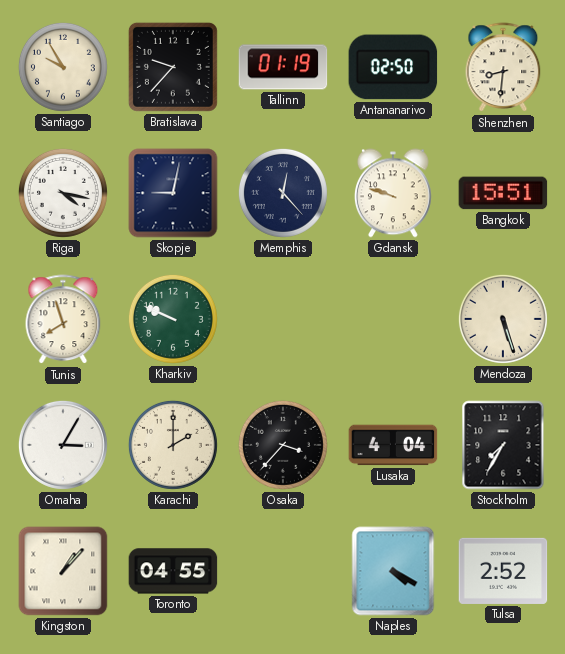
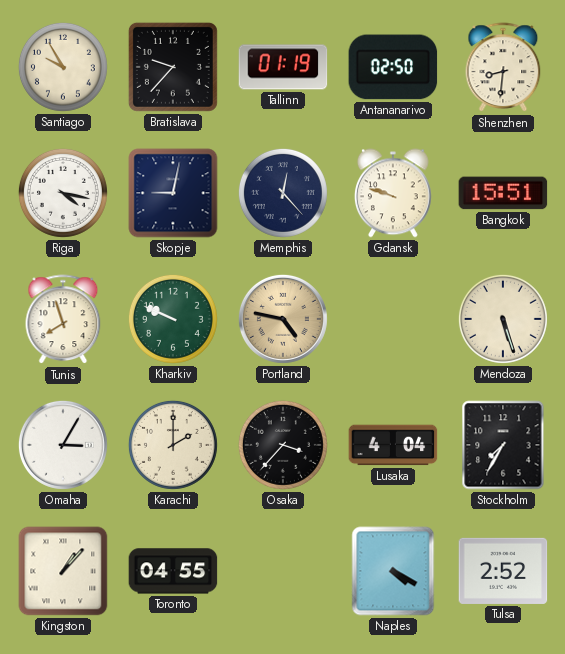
Portland: none -> 4:47
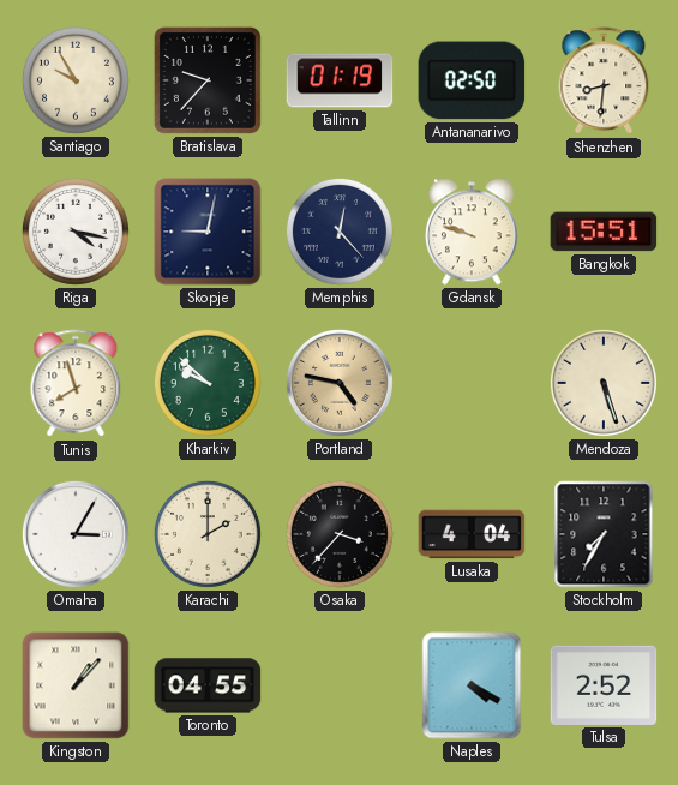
Kharkiv: 9:49 -> 9:52
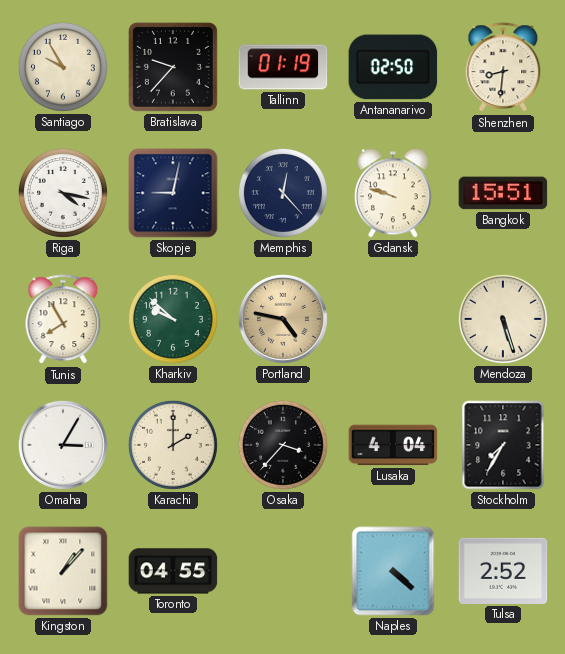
Tunis: 7:57 -> 7:55
Naples: 4:20 -> 4:22
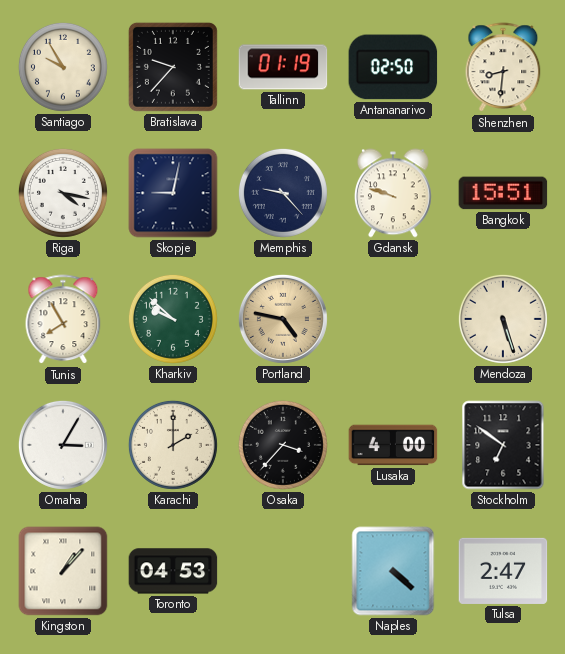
Memphis: 12:23 -> 9:23
Lusaka: 4:04 -> 4:00
Stockholm: 7:35 -> 6:51
Toronto: 04:55 -> 04:53
Tulsa: 2:52 -> 2:47
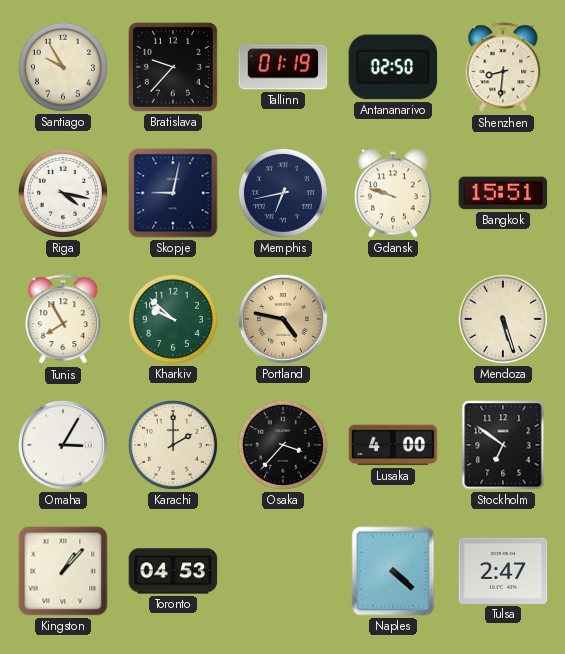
Memphis: 9:23 -> 6:43
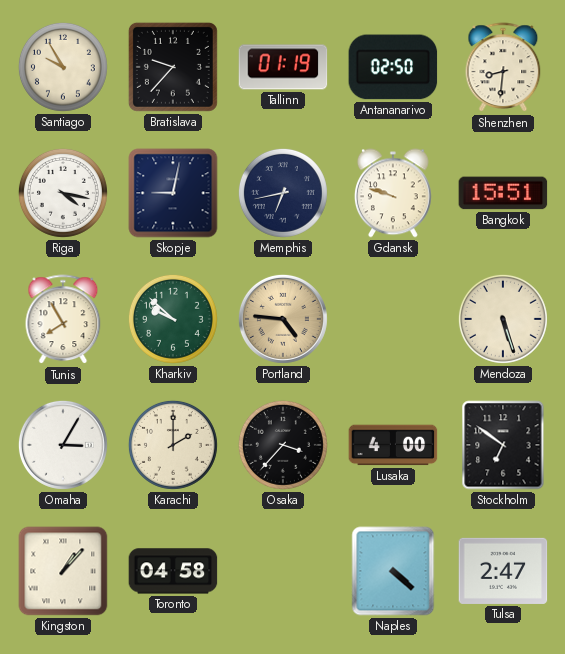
Portland: 4:47 -> 4:46
Toronto: 04:53 -> 04:58
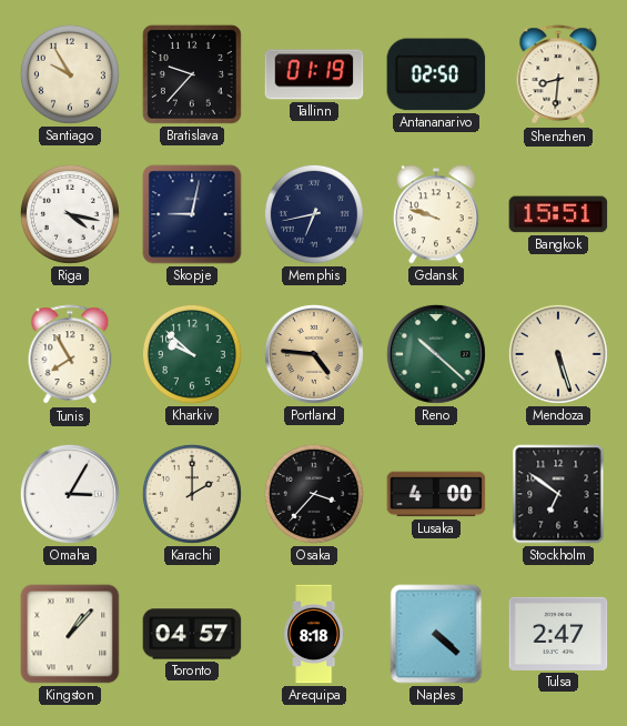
Reno: none -> 10:22
Toronto: 04:58 -> 04:57
Arequipa: none -> 8:18
